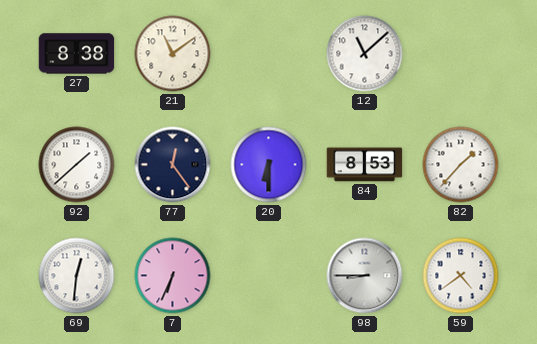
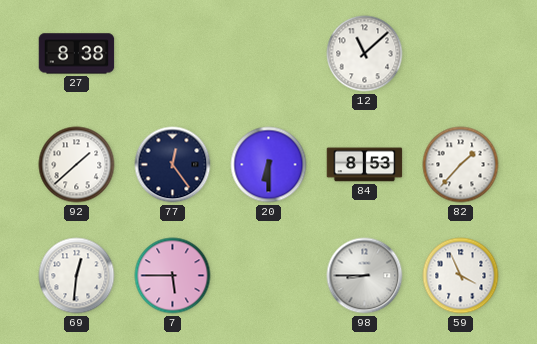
21: 11:09 -> none
7: 6:34 -> 5:45
59: 4:39 -> 3:56
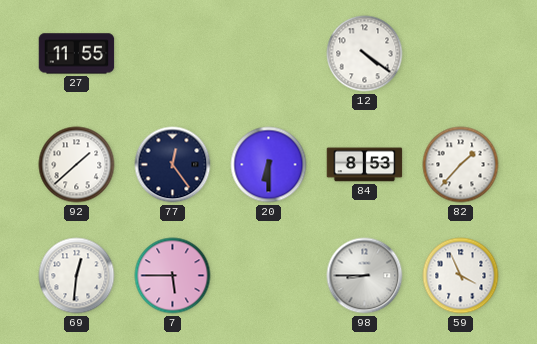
27: 8:38 -> 11:55
12: 11:08 -> 4:21
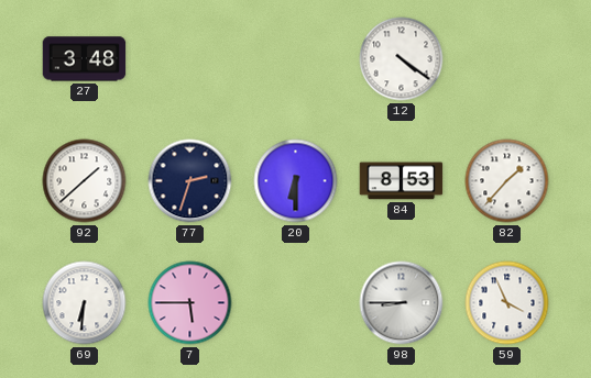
27: 11:55 -> 3:48
77: 12:24 -> 2:33
69: 12:31 -> 6:31
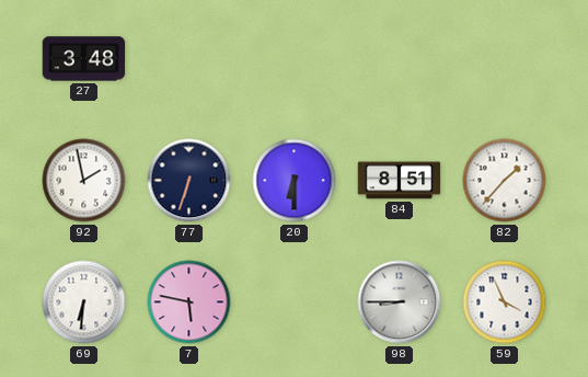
12: 4:21 -> none
92: 1:38 -> 1:58
77: 2:33 -> 6:33
84: 8:53 -> 8:51
7: 5:45 -> 5:47
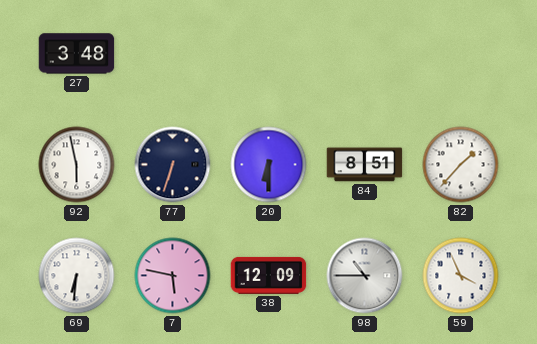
92: 1:58 -> 5:58
38: none -> 12:09
98: 8:45 -> 10:45
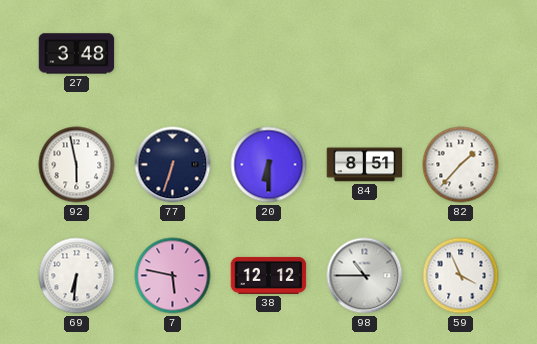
38: 12:09 -> 12:12
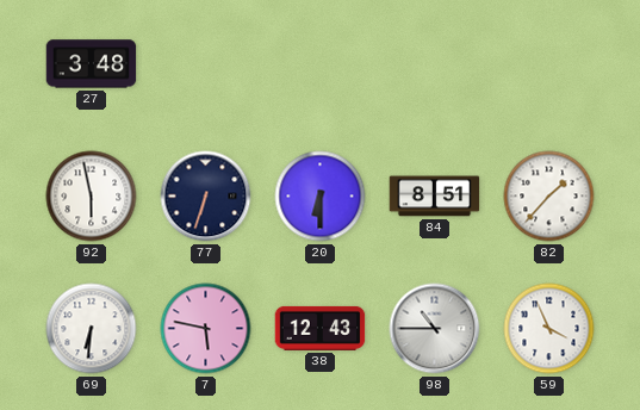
38: 12:12 -> 12:43
